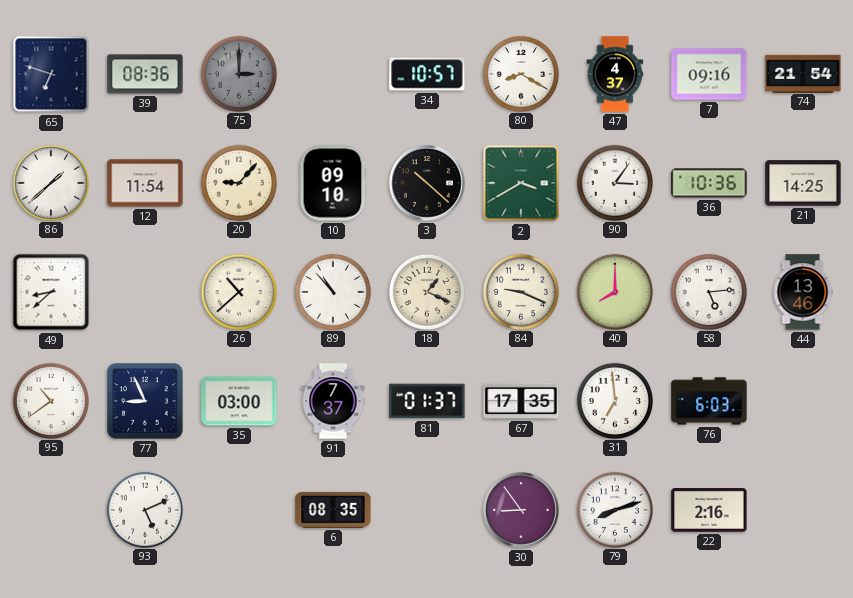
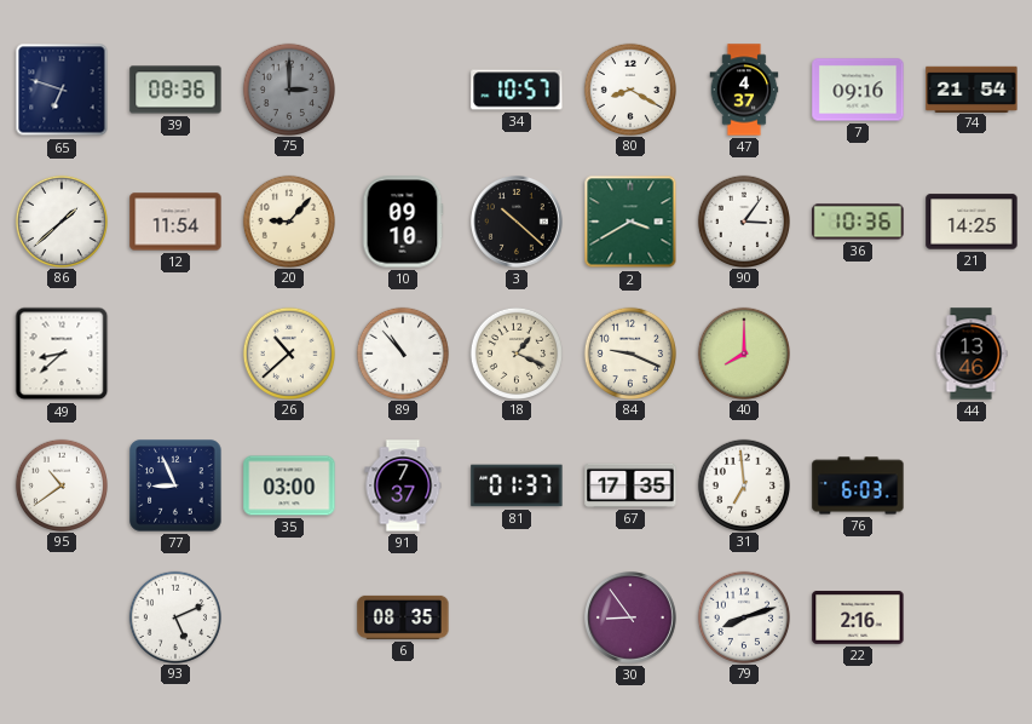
58: 5:14 -> none
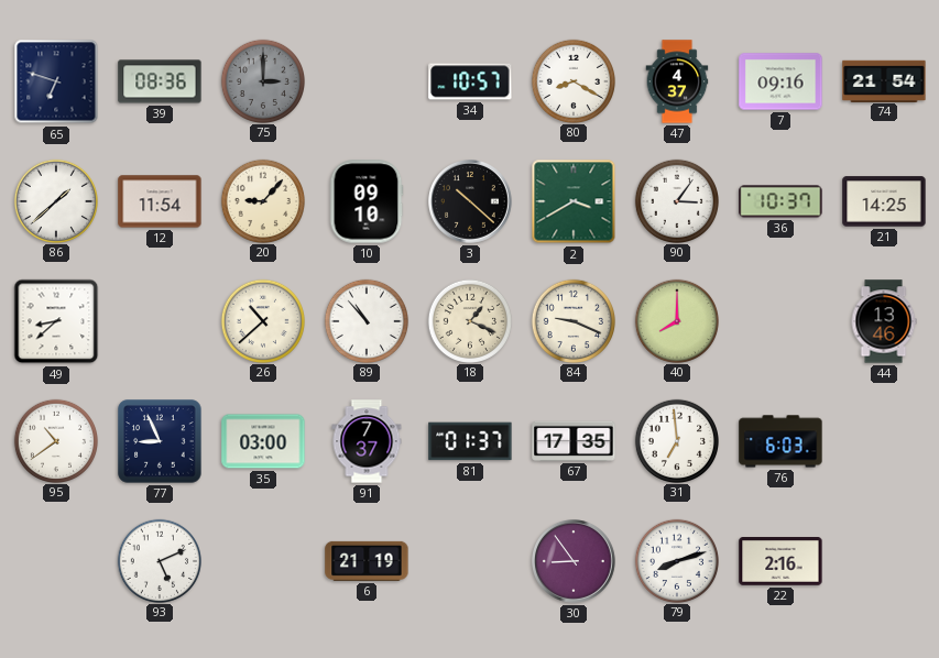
36: 10:36 -> 10:37
6: 08:35 -> 21:19
